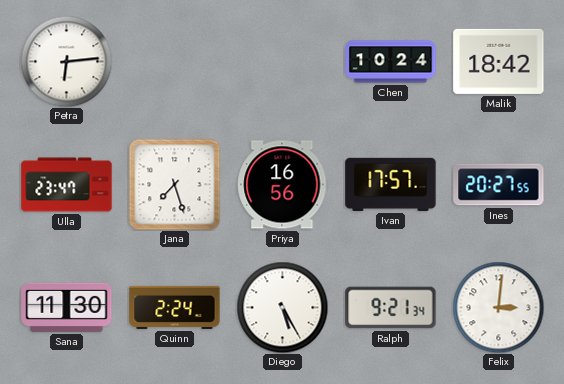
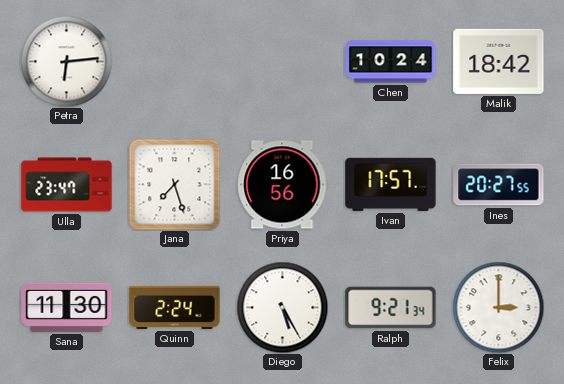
Felix: 3:01 -> 3:00
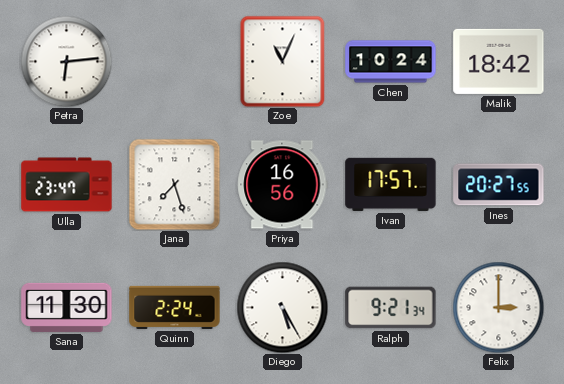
Zoe: none -> 11:04
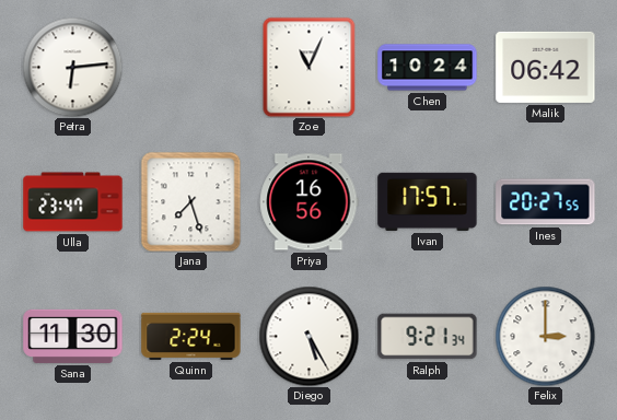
Malik: 18:42 -> 06:42
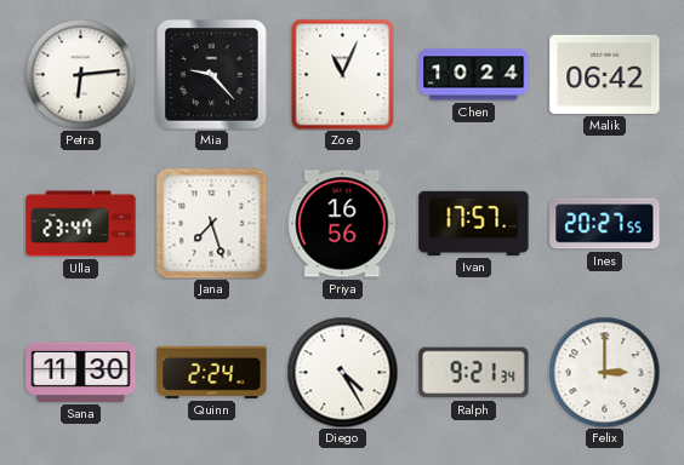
Mia: none -> 9:23
Diego: 5:25 -> 4:25
